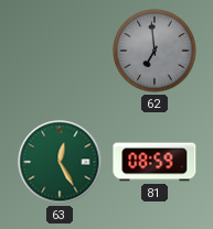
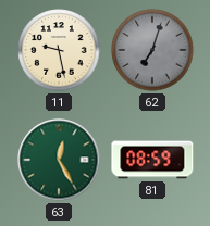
11: none -> 9:28
62: 6:59 -> 7:03
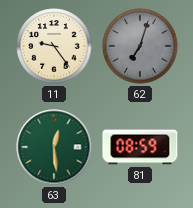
11: 9:28 -> 9:24
63: 12:25 -> 12:29
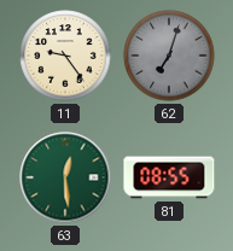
81: 08:59 -> 08:55
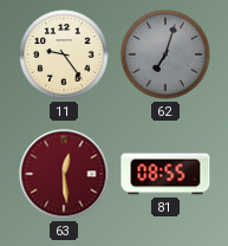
63 dial: green -> burgundy
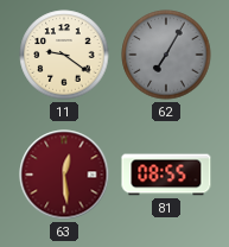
11: 9:24 -> 9:21
62: 7:03 -> 7:05
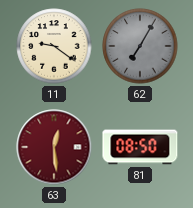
81: 08:55 -> 08:50
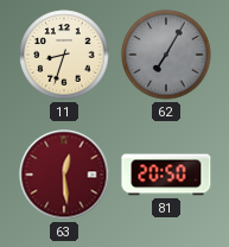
11: 9:21 -> 8:33
81: 08:50 -> 20:50
